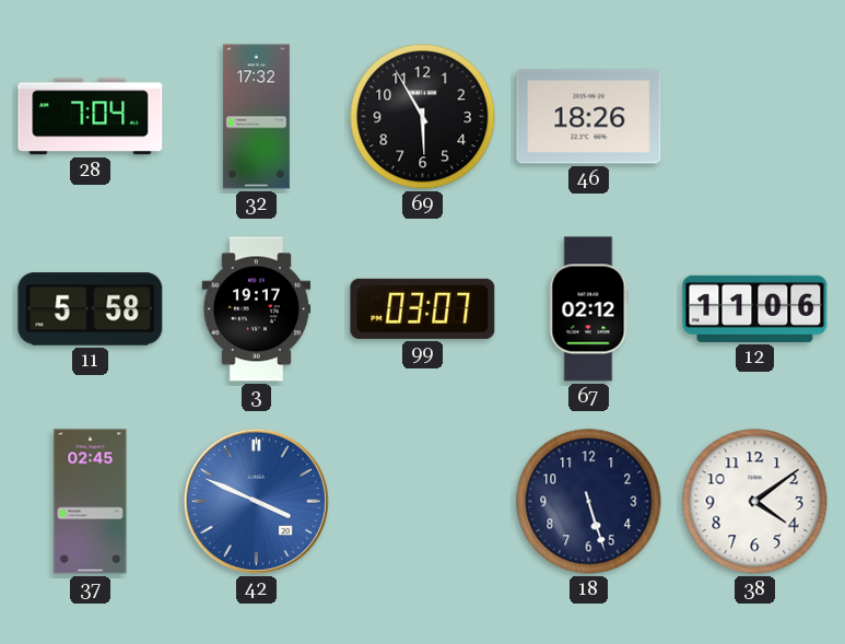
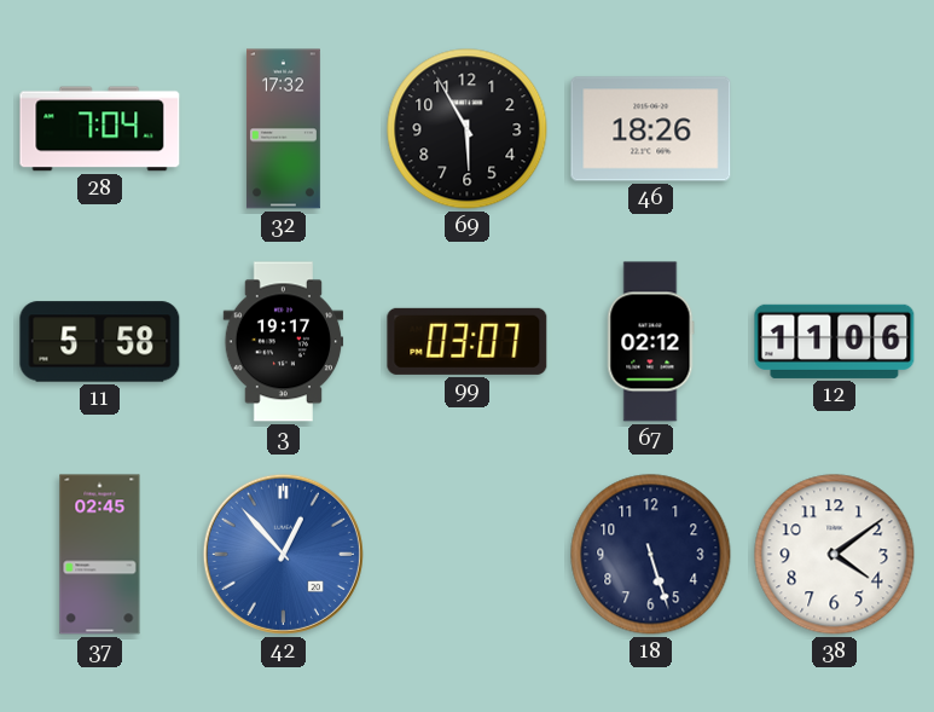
42: 3:49 -> 12:53
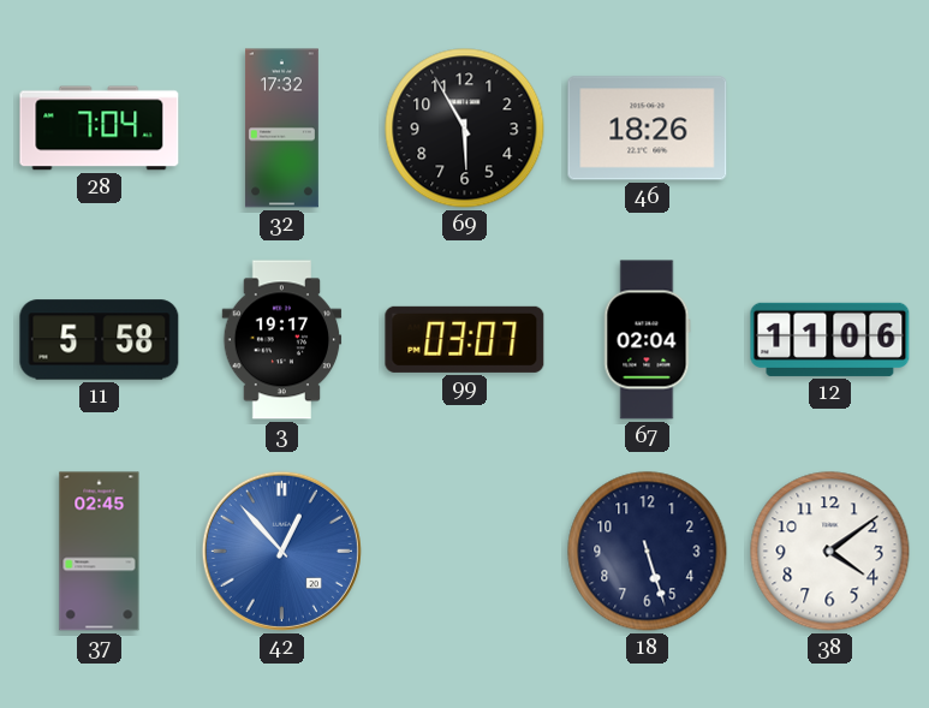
67: 02:12 -> 02:04
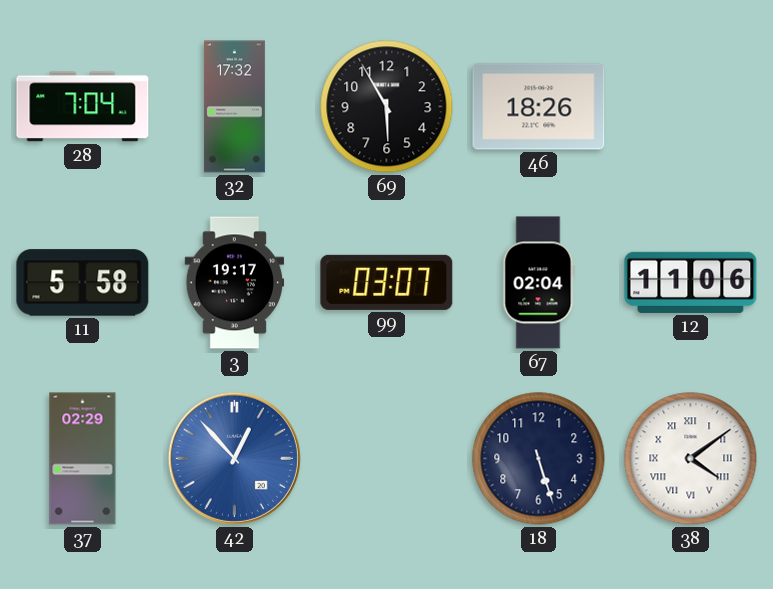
37: 02:45 -> 02:29
38 numerals: Arabic -> Roman
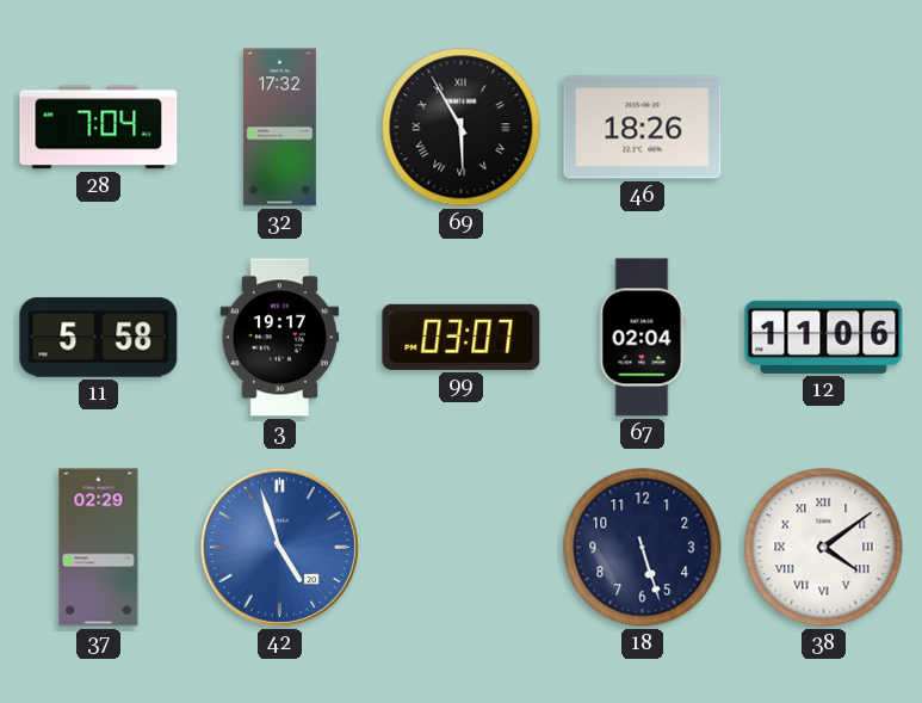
69 numerals: Arabic -> Roman
42: 12:53 -> 4:57
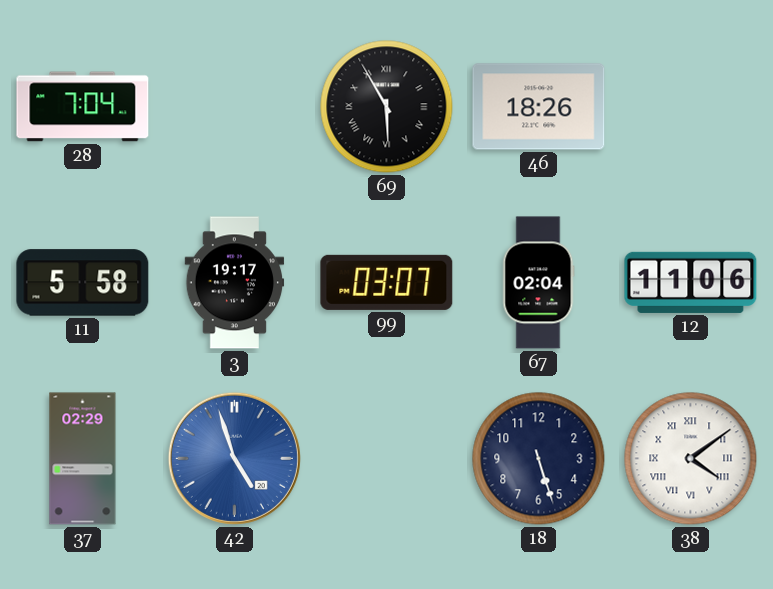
32: 17:32 -> none
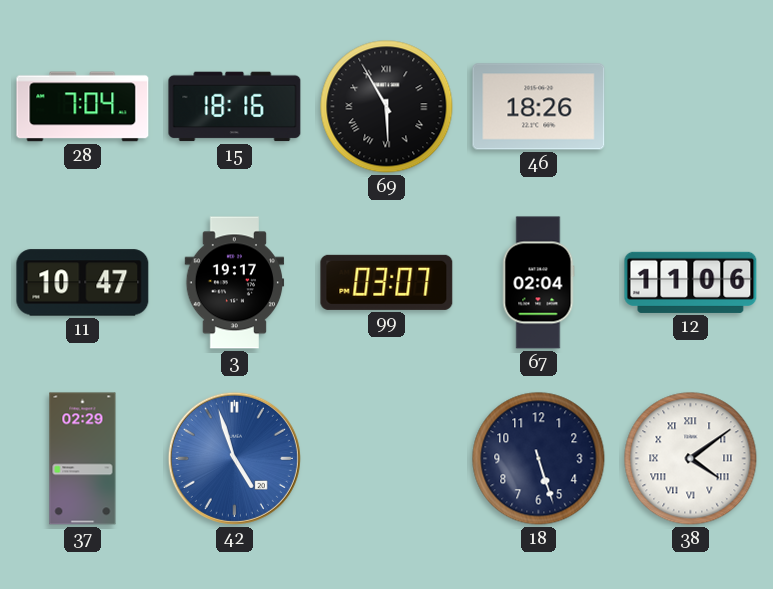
15: none -> 18:16
11: 5:58 -> 10:47
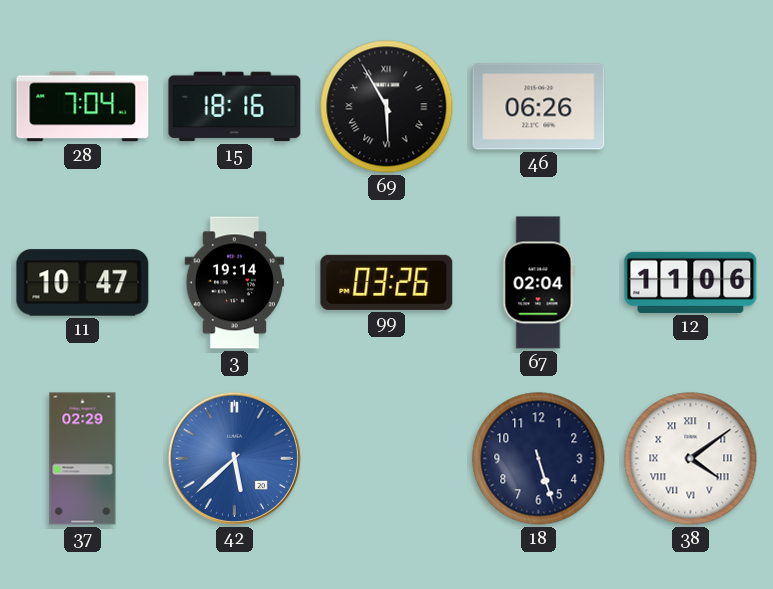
46: 18:26 -> 06:26
3: 19:17 -> 19:14
99: 03:07 -> 03:26
42: 4:57 -> 5:38
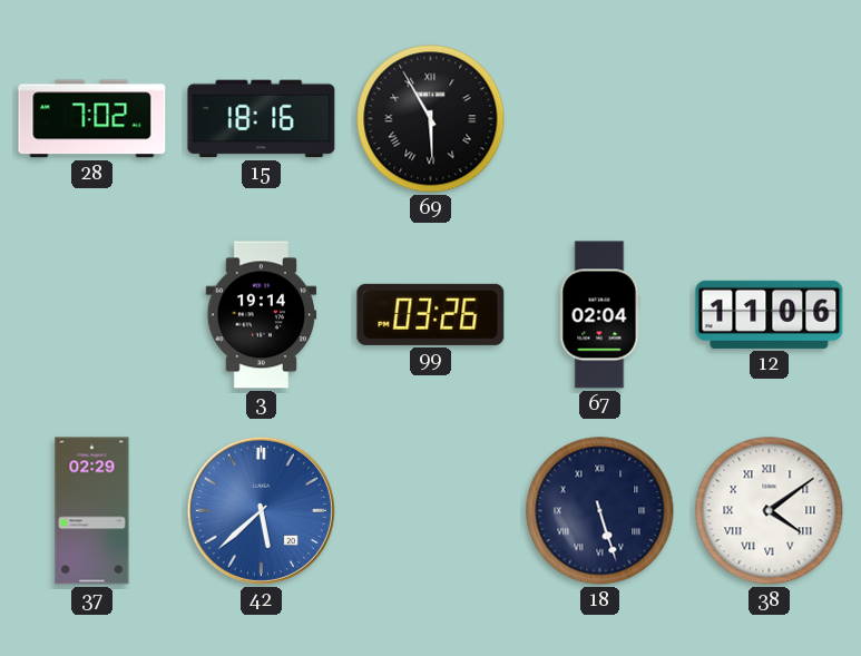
28: 7:04 -> 7:02
46: 06:26 -> none
11: 10:47 -> none
18 numerals: Arabic -> Roman
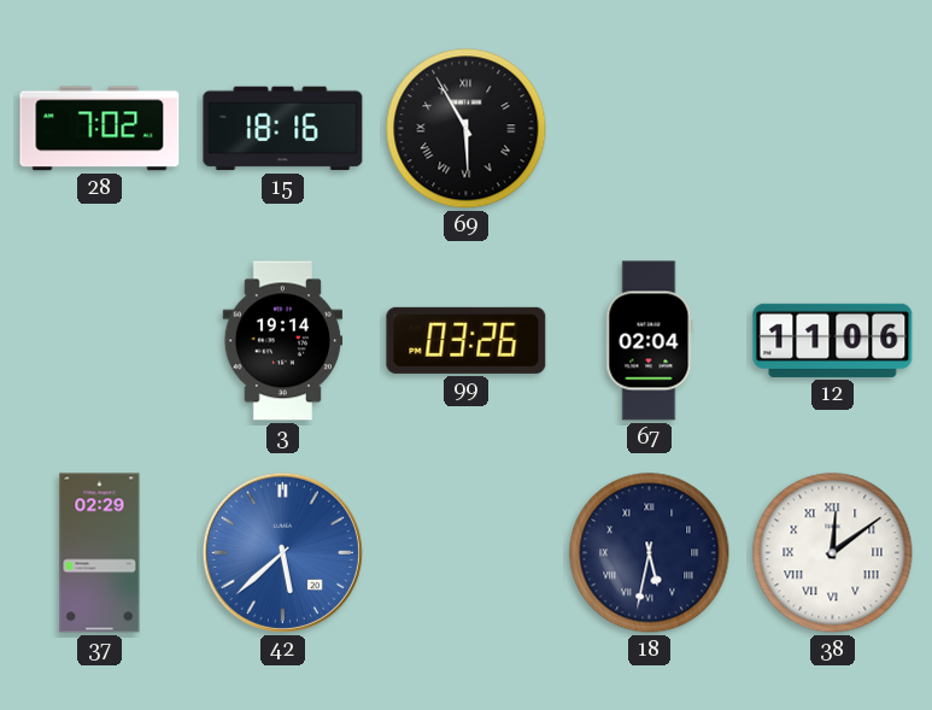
18: 5:27 -> 5:32
38: 4:09 -> 12:09
